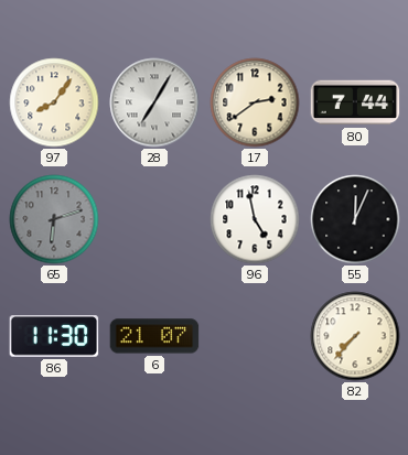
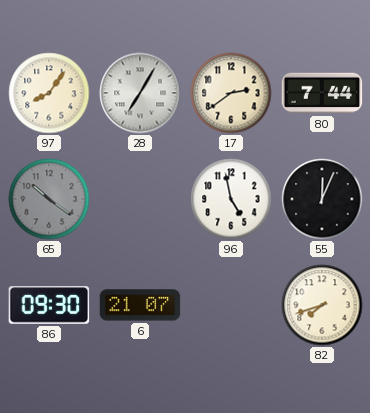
65: 6:12 -> 10:21
86: 11:30 -> 09:30
82: 7:37 -> 7:42
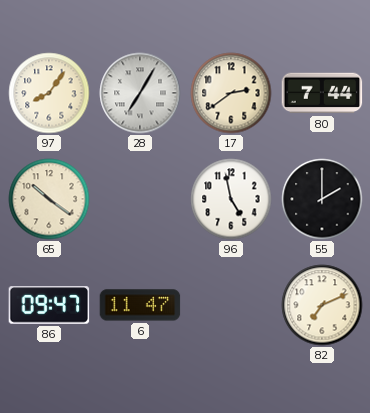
65 dial: grey -> cream
55: 12:04 -> 2:00
86: 09:30 -> 09:47
6: 21:07 -> 11:47
82: 7:42 -> 7:11
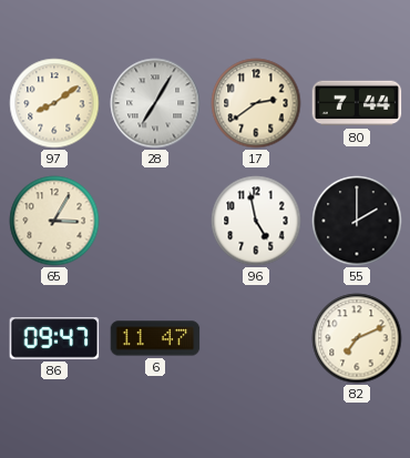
97: 8:06 -> 8:09
65: 10:21 -> 3:05
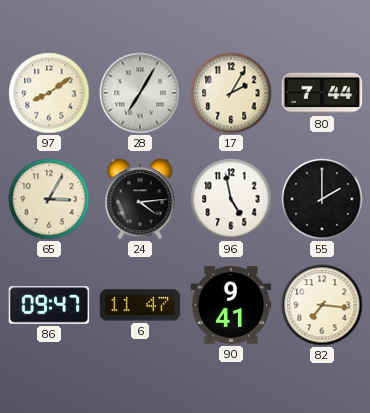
17: 2:39 -> 2:05
24: none -> 4:14
90: none -> 9:41
82: 7:11 -> 7:16
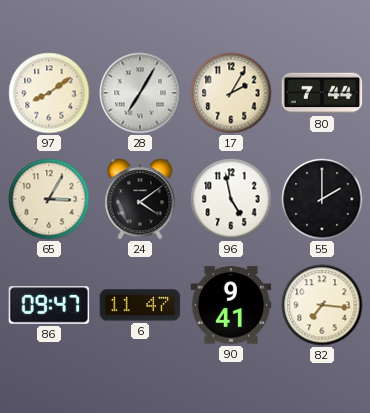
24: 4:14 -> 4:09
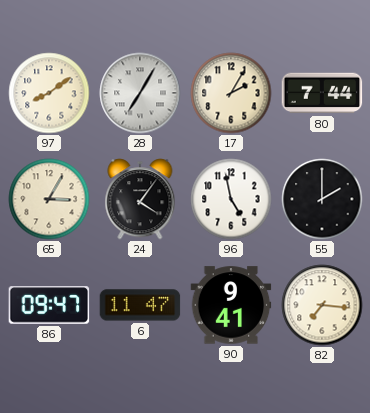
24: 4:09 -> 4:06
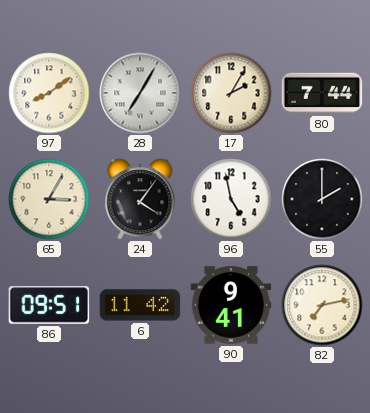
86: 09:47 -> 09:51
6: 11:47 -> 11:42
82: 7:16 -> 7:13
